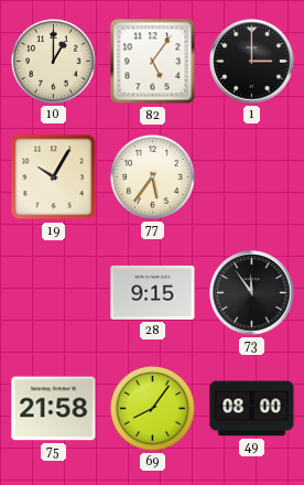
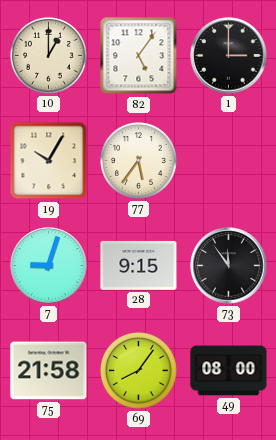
7: none -> 9:03
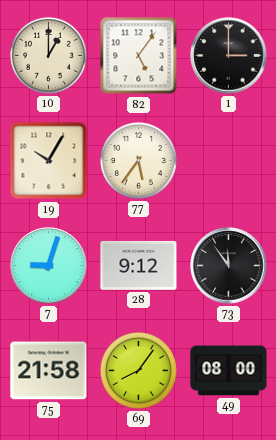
28: 9:15 -> 9:12
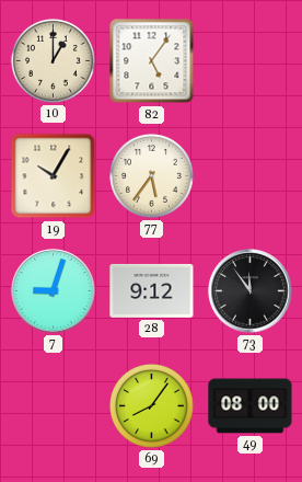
1: 3:00 -> none
75: 21:58 -> none
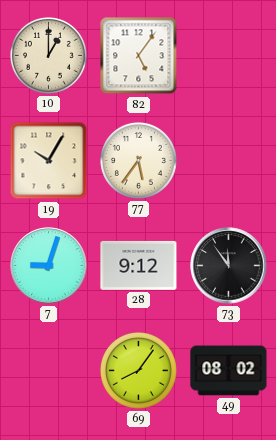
49: 08:00 -> 08:02
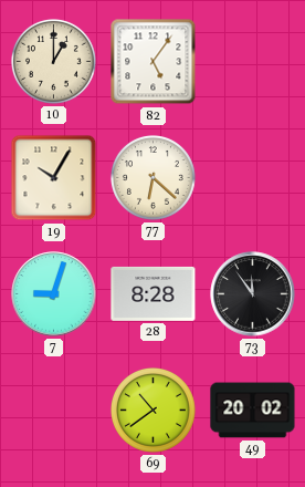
77: 5:36 -> 6:22
28: 9:12 -> 8:28
69: 8:06 -> 10:39
49: 08:02 -> 20:02
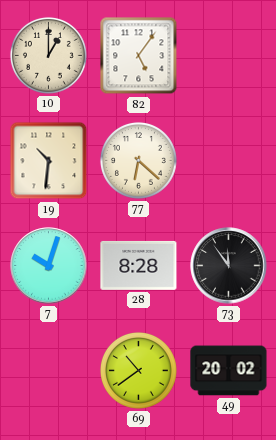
19: 10:05 -> 10:31
7: 9:03 -> 10:03
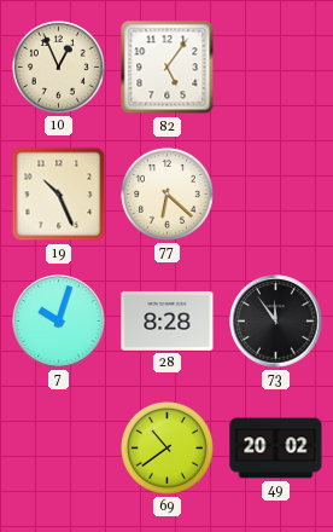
10: 1:00 -> 12:56
19: 10:31 -> 10:26
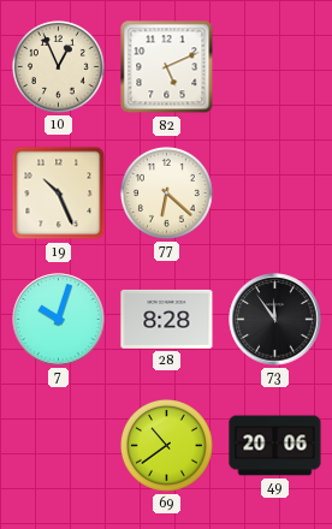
82: 5:06 -> 5:11
49: 20:02 -> 20:06
